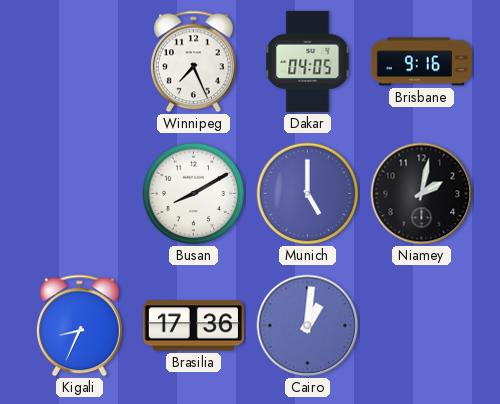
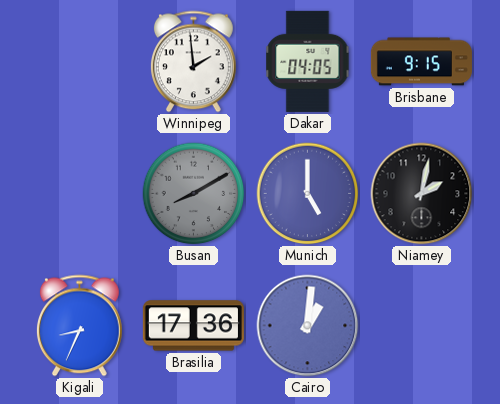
Winnipeg: 7:26 -> 1:59
Brisbane: 9:16 -> 9:15
Busan dial: white -> grey
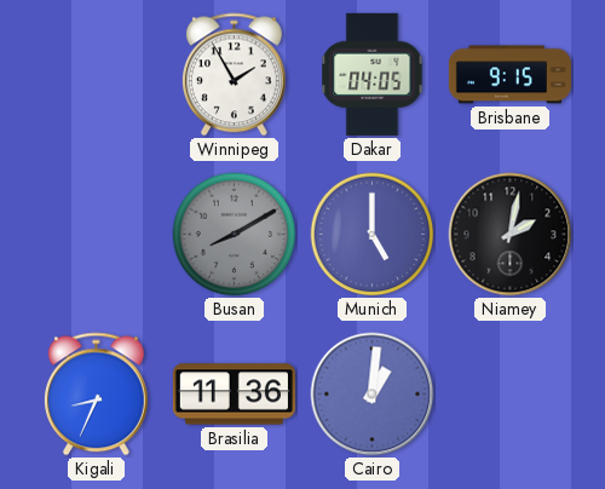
Winnipeg: 1:59 -> 1:55
Brasilia: 17:36 -> 11:36
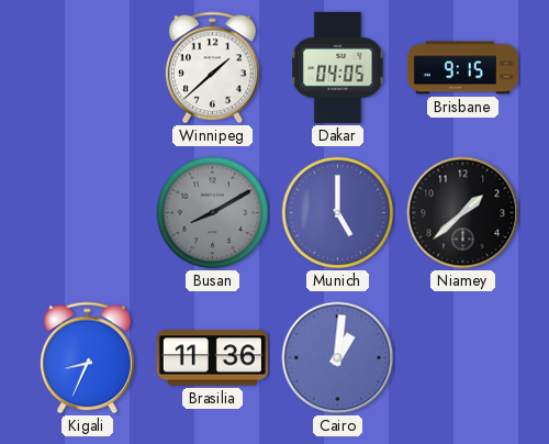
Winnipeg: 1:55 -> 1:38
Niamey: 2:02 -> 1:38
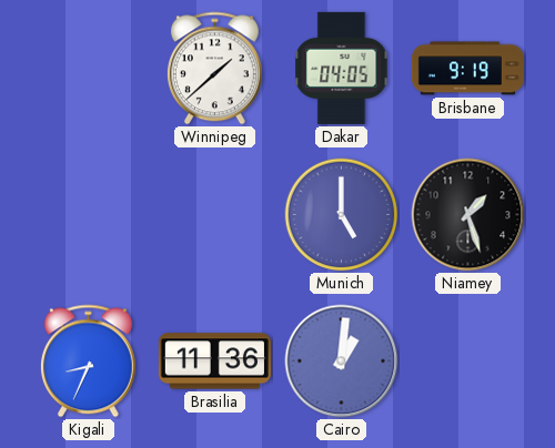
Brisbane: 9:15 -> 9:19
Busan: 8:10 -> none
Niamey: 1:38 -> 1:27
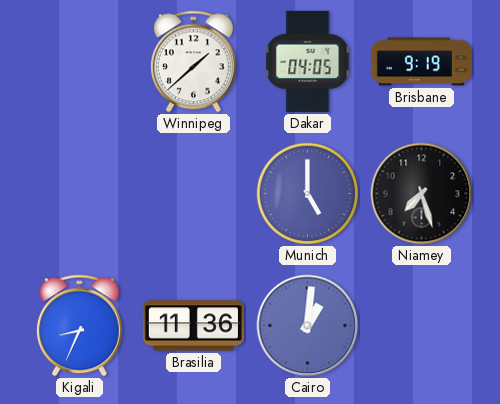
Niamey: 1:27 -> 7:27
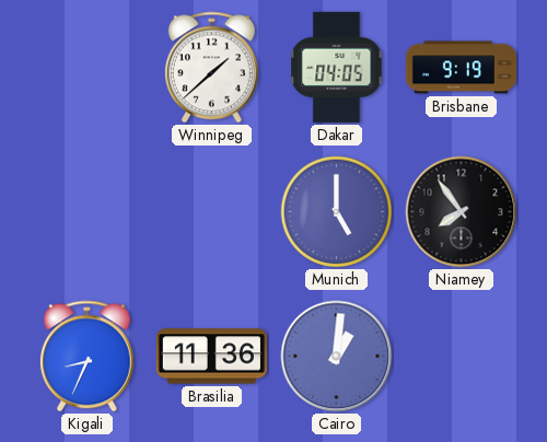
Niamey: 7:27 -> 7:54
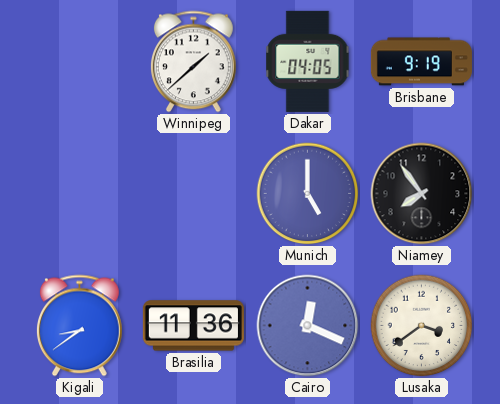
Kigali: 8:34 -> 8:39
Cairo: 1:01 -> 12:19
Lusaka: none -> 3:39
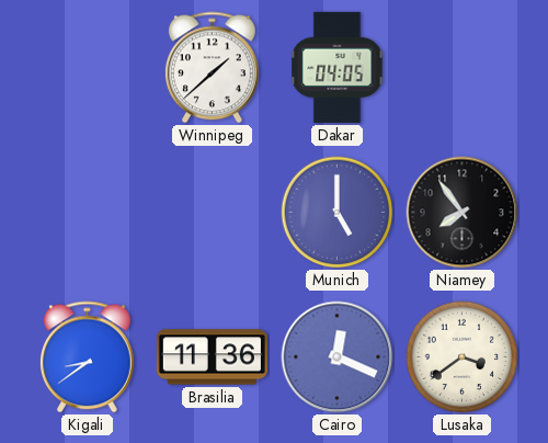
Brisbane: 9:19 -> none
